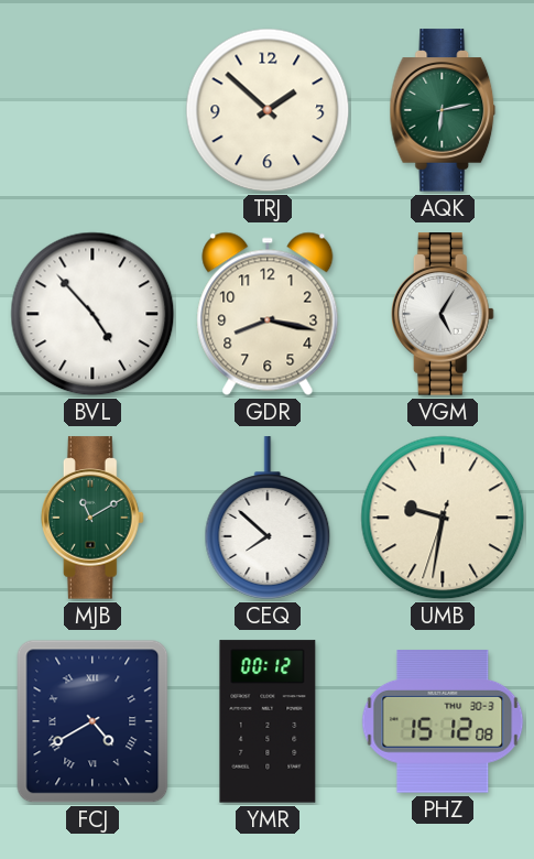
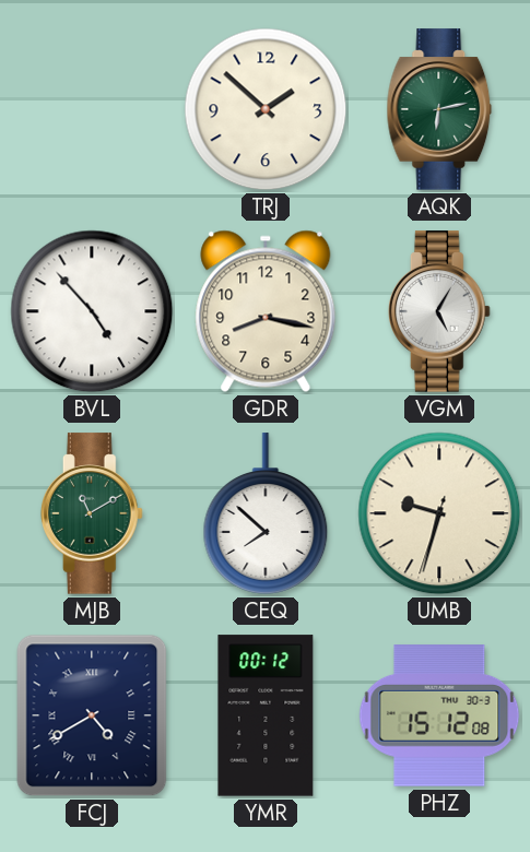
UMB: 9:31 -> 9:32
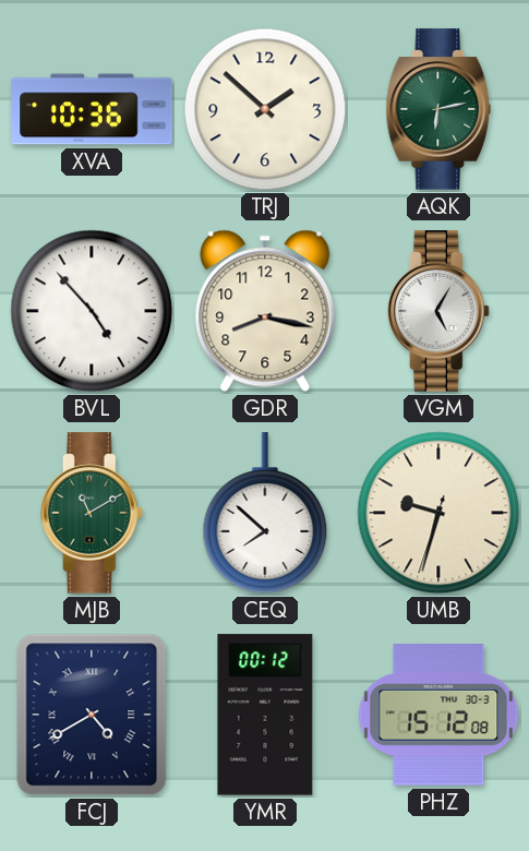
XVA: none -> 10:36
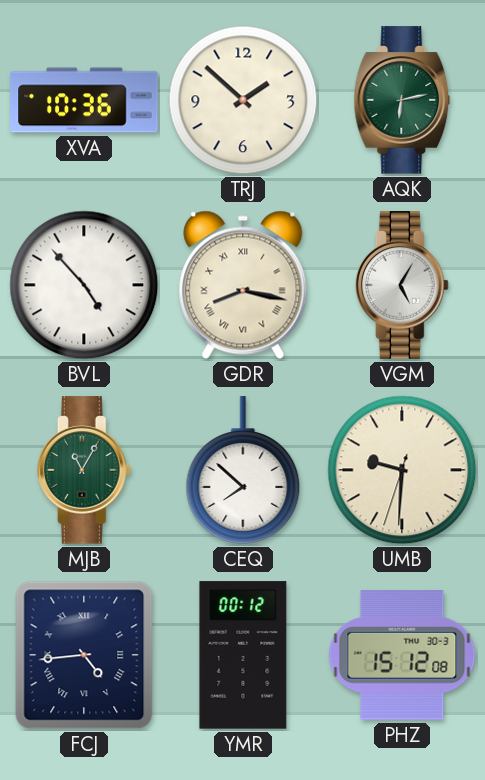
GDR numerals: Arabic -> Roman
MJB: 11:10 -> 11:05
UMB: 9:32 -> 9:30
FCJ: 4:40 -> 4:44
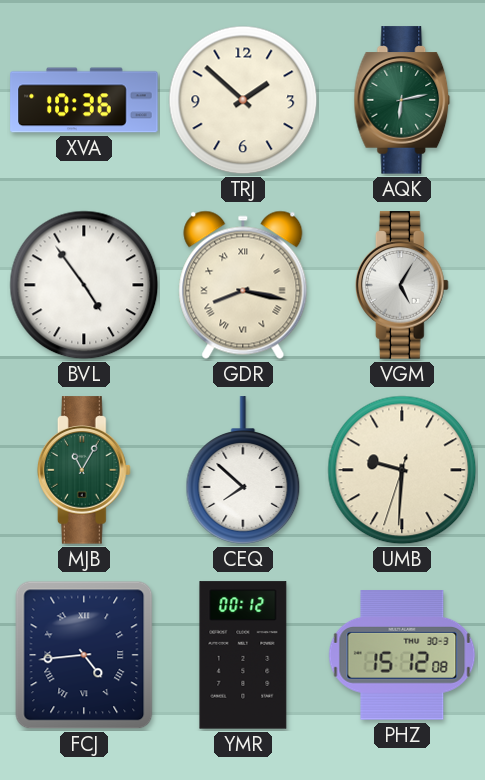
BVL: 4:53 -> 4:54
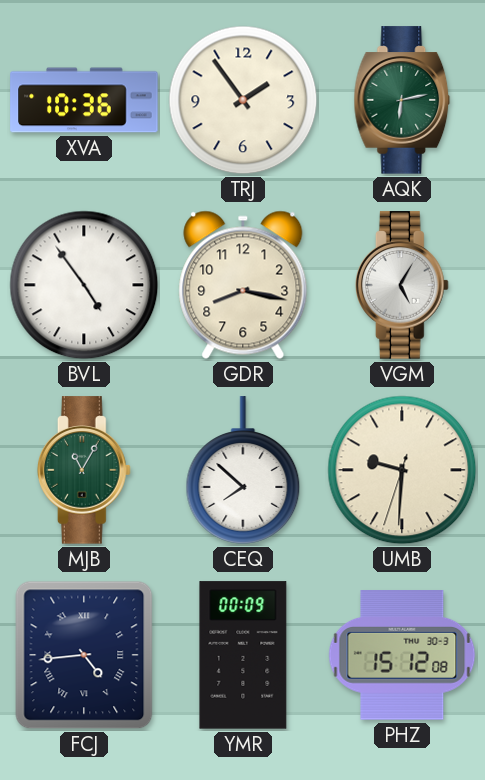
TRJ: 1:52 -> 1:54
GDR numerals: Roman -> Arabic
YMR: 00:12 -> 00:09
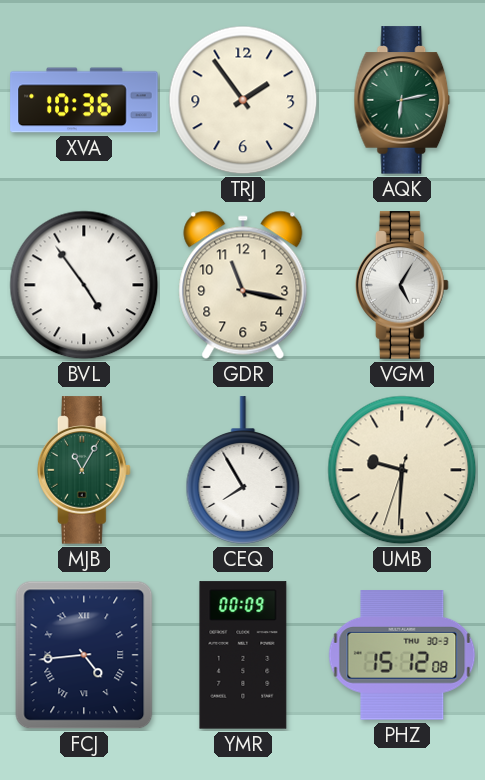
GDR: 8:17 -> 11:17
CEQ: 7:52 -> 7:55
